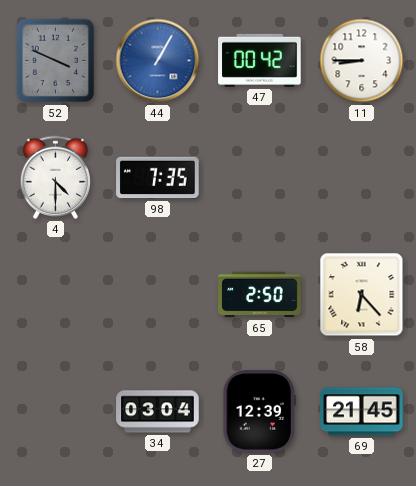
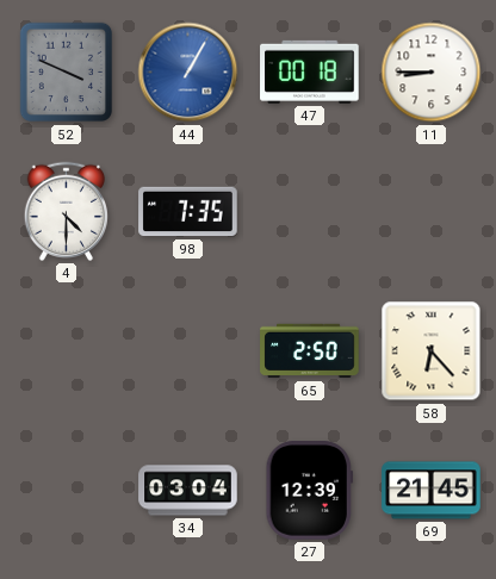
47: 00:42 -> 00:18
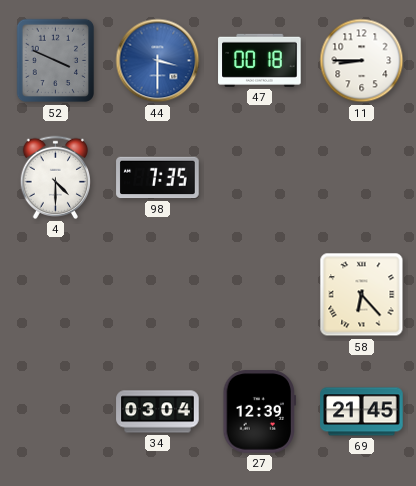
44: 1:05 -> 3:30
65: 2:50 -> none
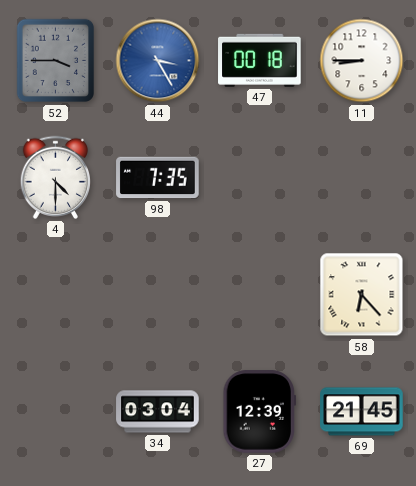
52: 3:49 -> 3:45
44: 3:30 -> 3:25
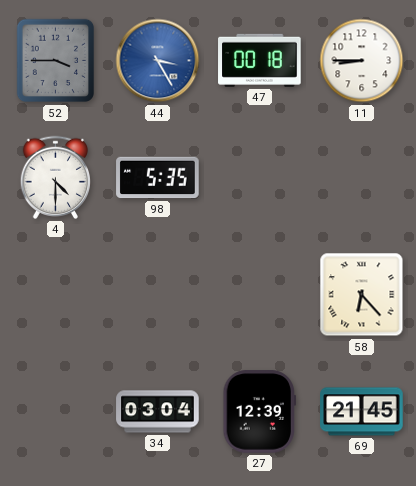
98: 7:35 -> 5:35
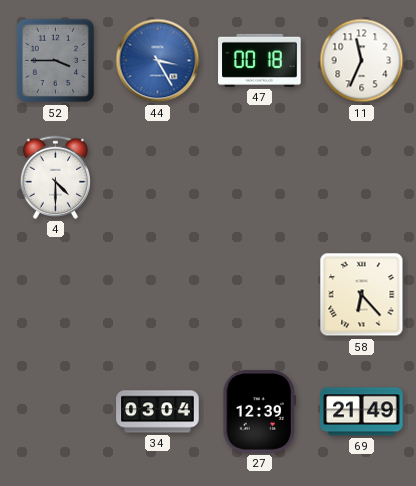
11: 8:45 -> 11:34
98: 5:35 -> none
69: 21:45 -> 21:49
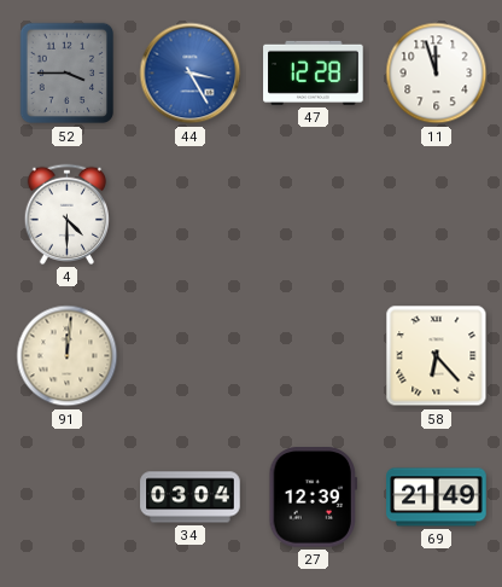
47: 00:18 -> 12:28
11: 11:34 -> 11:57
91: none -> 12:01
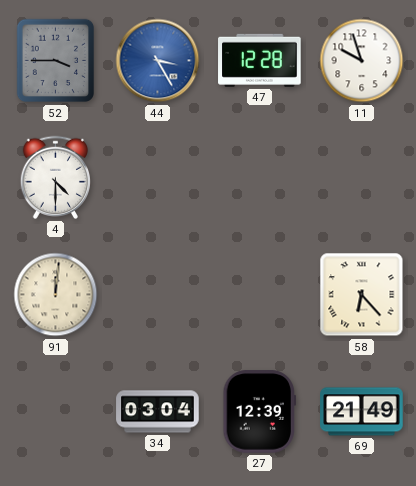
11: 11:57 -> 9:57
